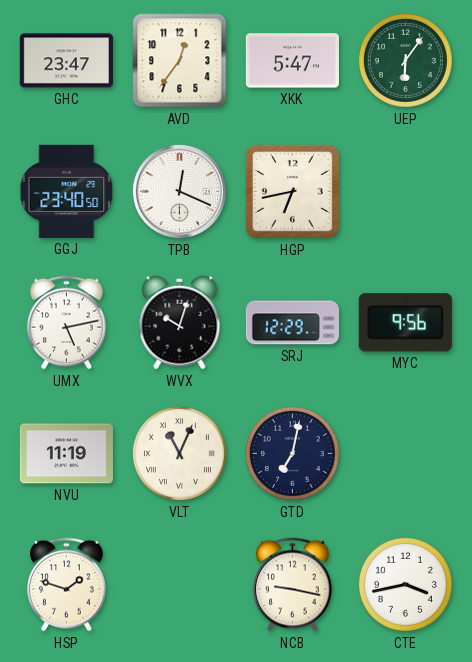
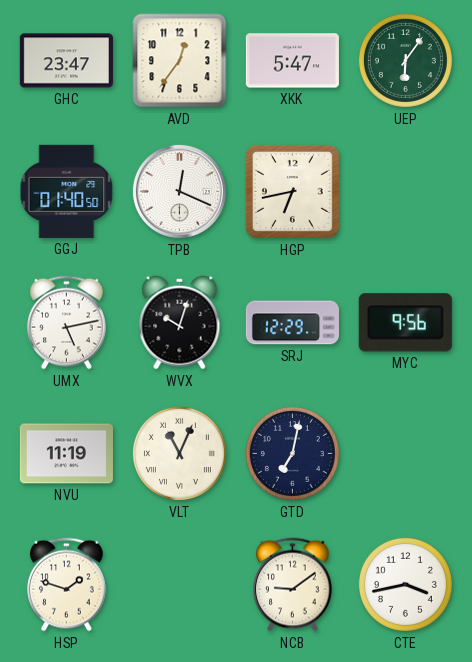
GGJ: 23:40 -> 01:40
NCB: 9:17 -> 9:09
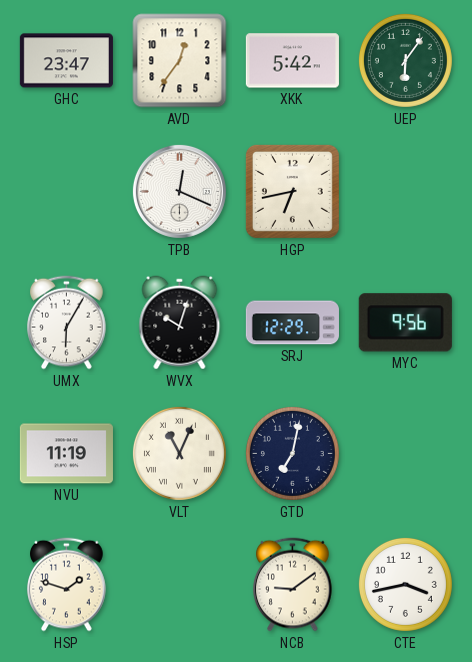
XKK: 5:47 -> 5:42
GGJ: 01:40 -> none
UMX: 5:13 -> 6:05
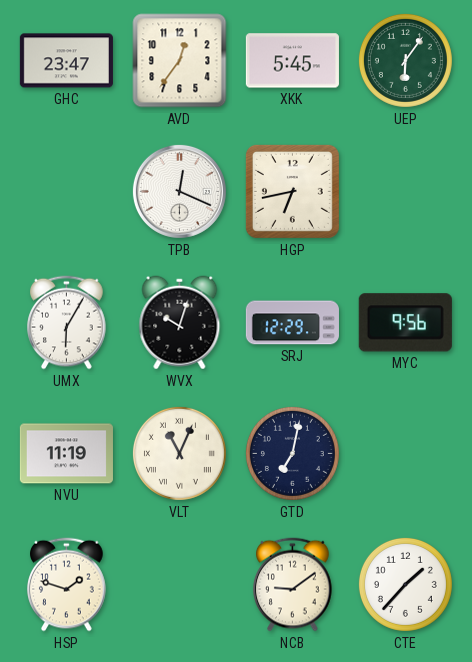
XKK: 5:42 -> 5:45
CTE: 3:43 -> 1:37
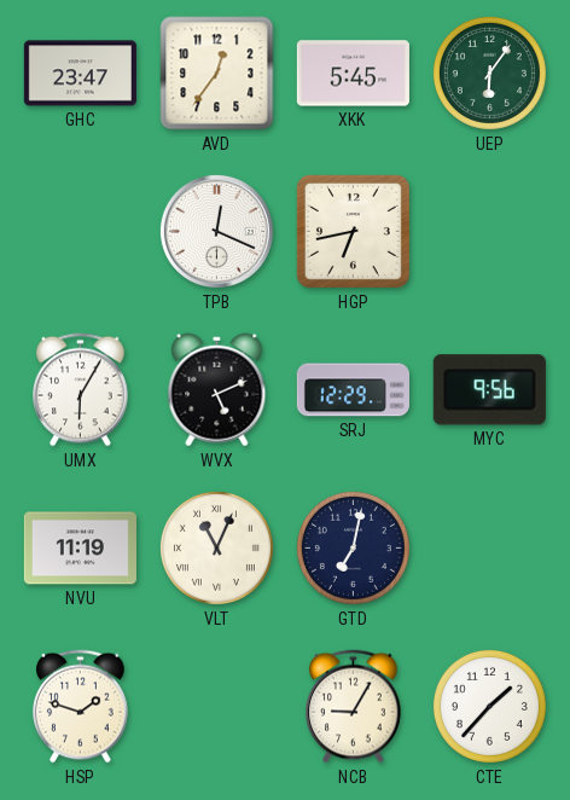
WVX: 10:03 -> 5:11
NCB: 9:09 -> 9:05
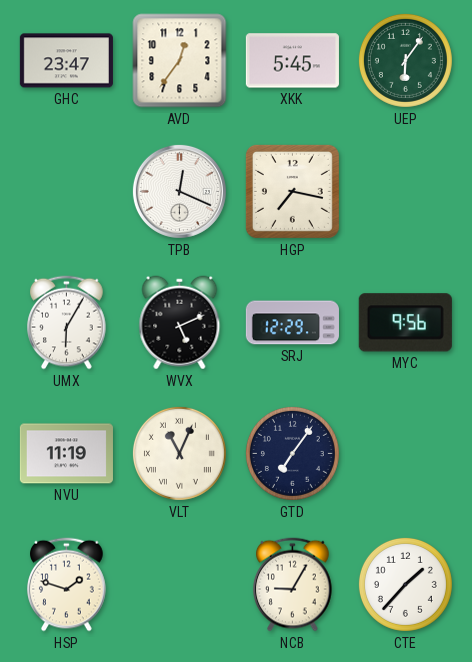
HGP: 6:43 -> 7:17
GTD: 7:02 -> 7:06
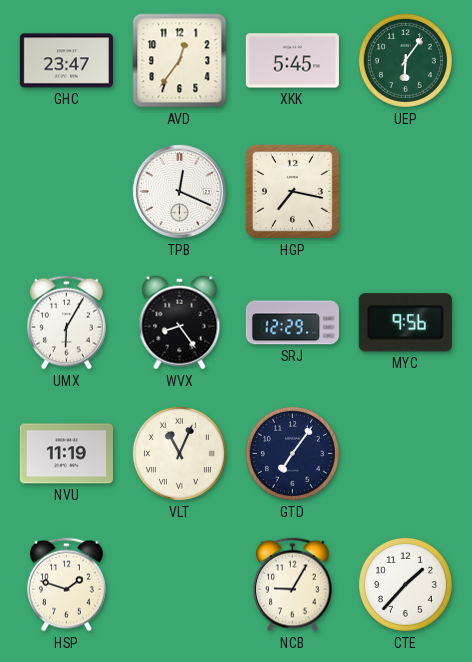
WVX: 5:11 -> 8:24
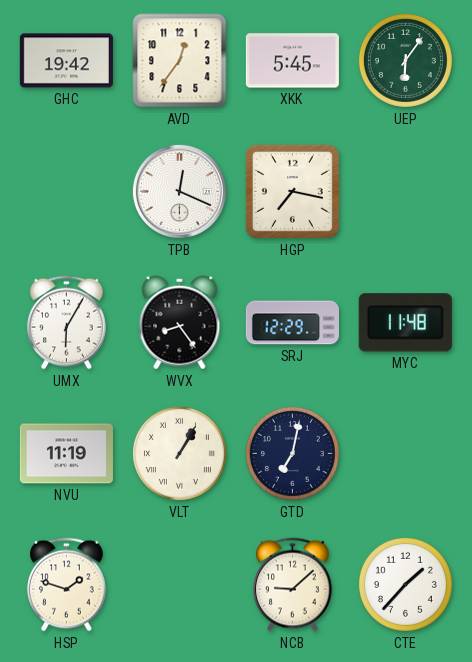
GHC: 23:47 -> 19:42
MYC: 9:56 -> 11:48
VLT: 11:04 -> 1:05
GTD: 7:06 -> 7:02
NCB: 9:05 -> 9:08
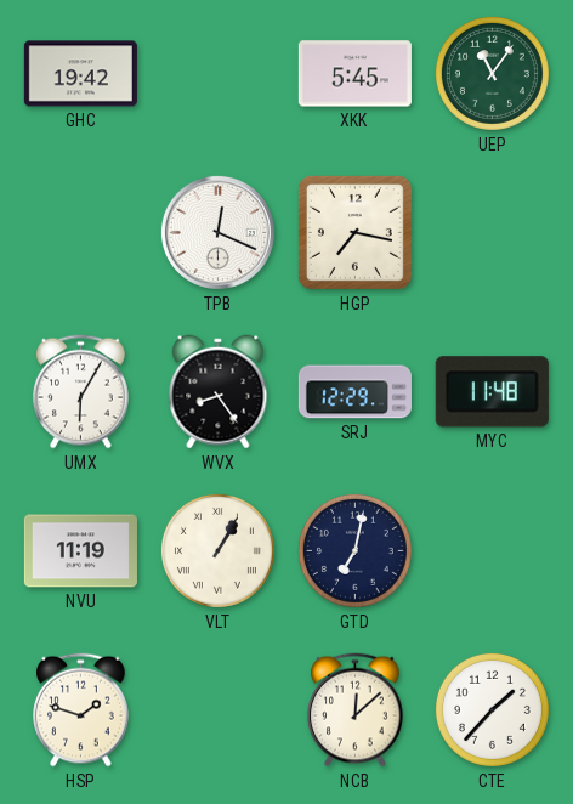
AVD: 12:36 -> none
UEP: 6:06 -> 11:06
NCB: 9:08 -> 12:08
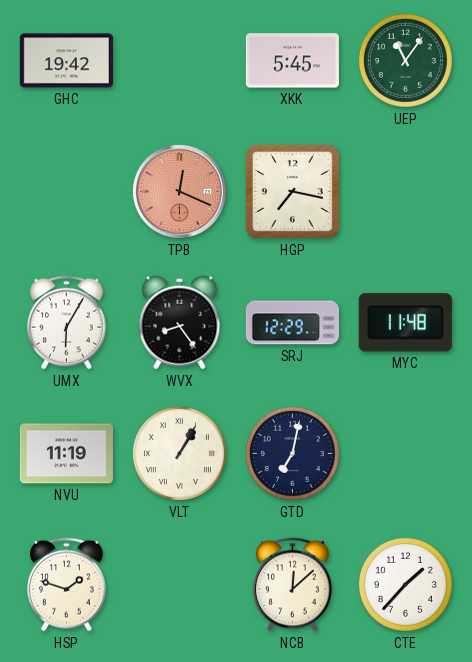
TPB dial: white -> salmon
